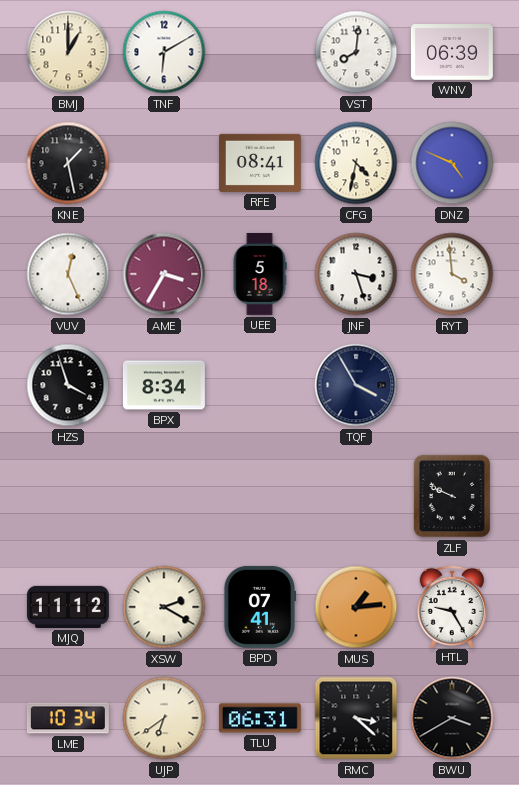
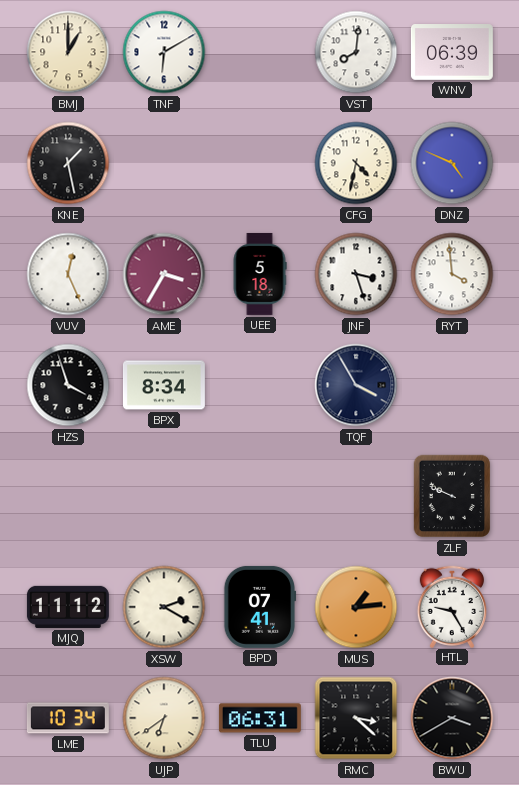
RFE: 08:41 -> none
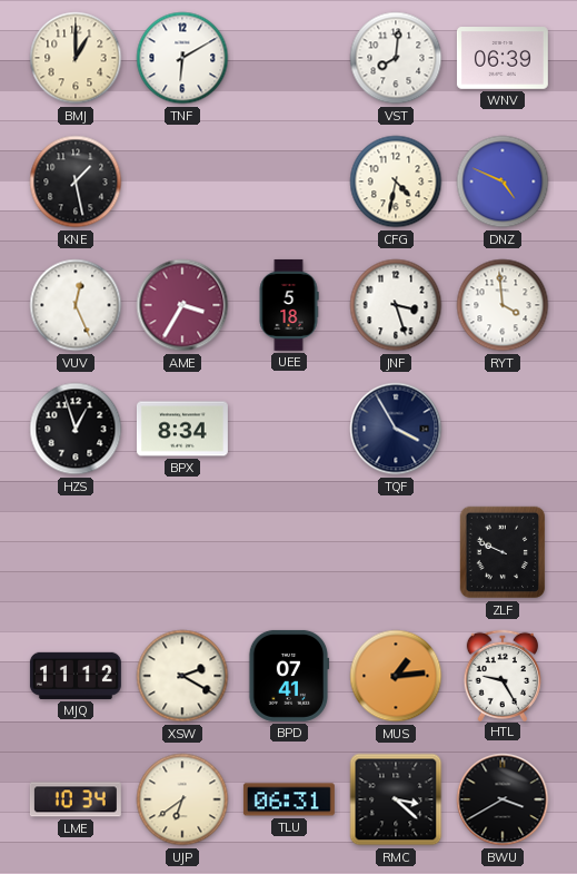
HZS: 3:57 -> 12:57
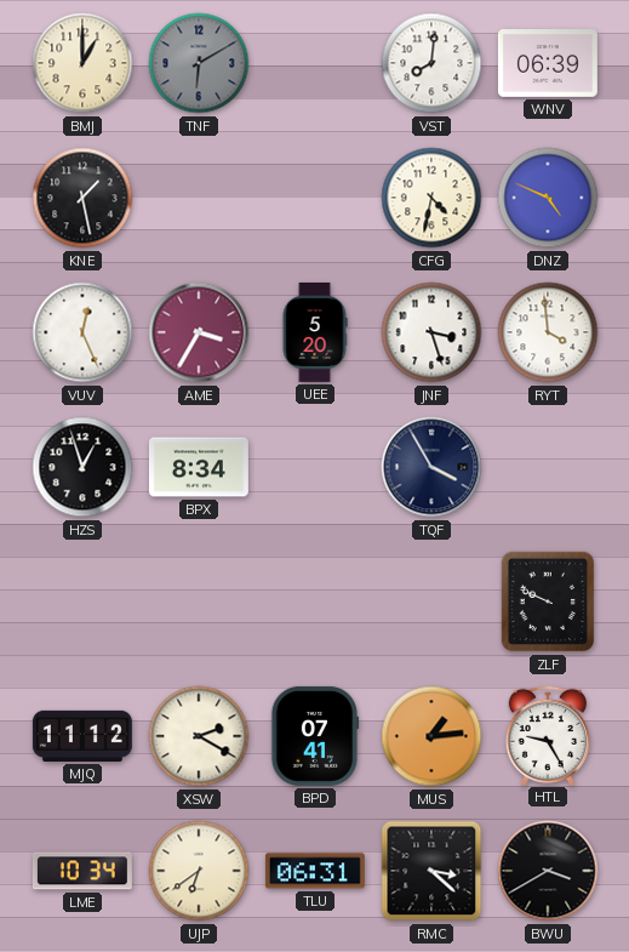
TNF dial: white -> grey
UEE: 5:18 -> 5:20
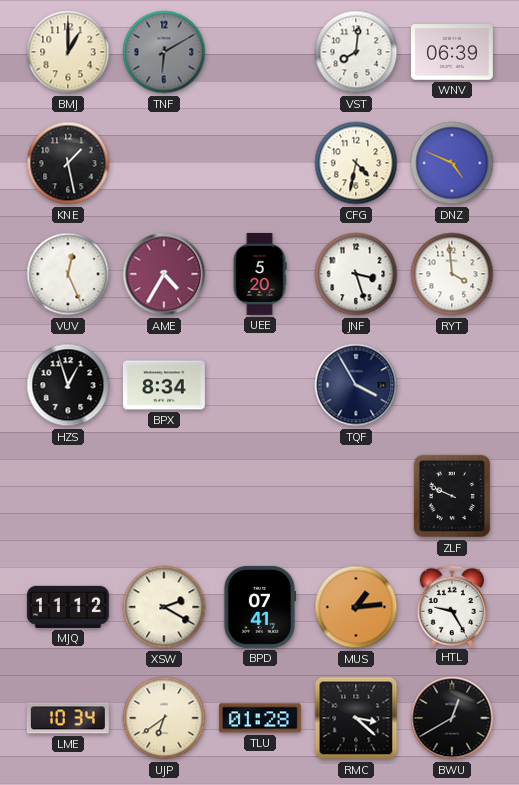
AME: 3:35 -> 4:35
TLU: 06:31 -> 01:28
BWU: 3:40 -> 12:40
